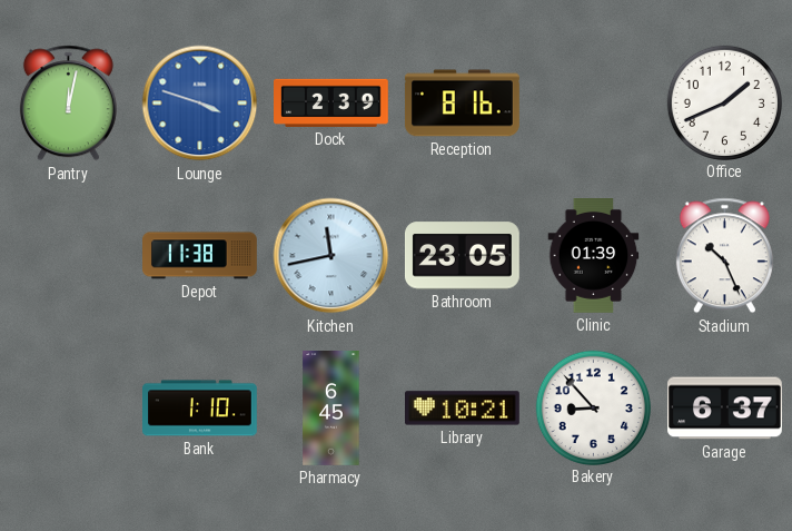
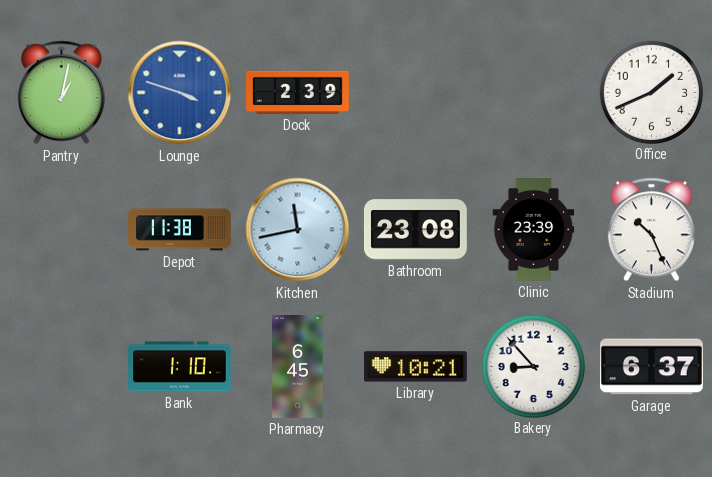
Pantry: 12:02 -> 1:02
Reception: 8:16 -> none
Bathroom: 23:05 -> 23:08
Clinic: 01:39 -> 23:39
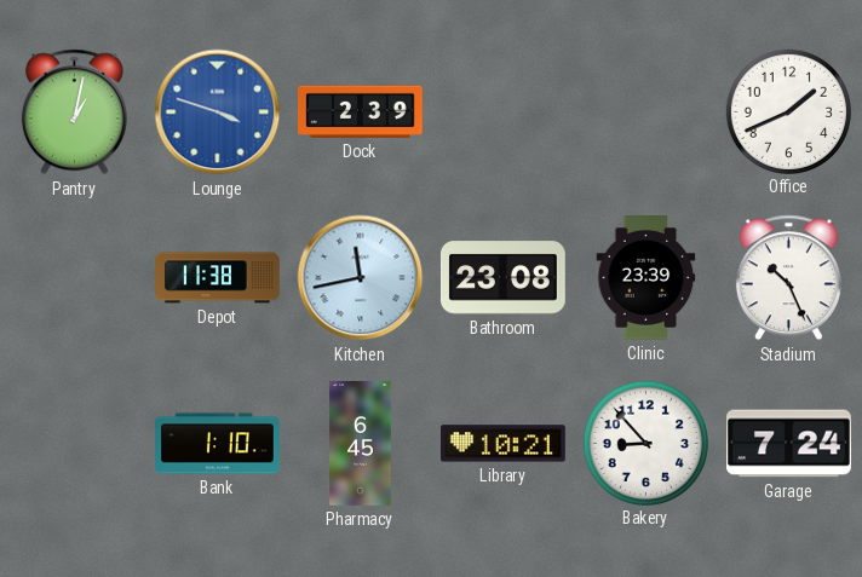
Garage: 6:37 -> 7:24
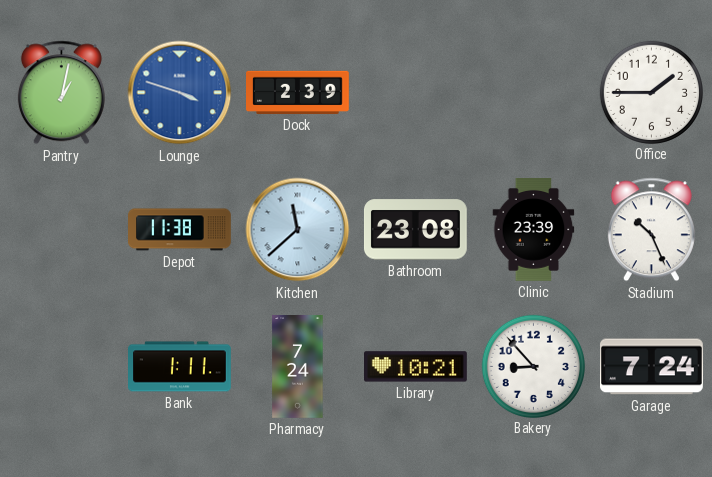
Office: 1:41 -> 1:45
Kitchen: 11:43 -> 11:38
Bank: 1:10 -> 1:11
Pharmacy: 6:45 -> 7:24
